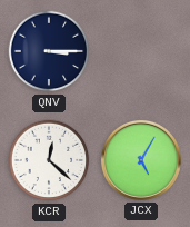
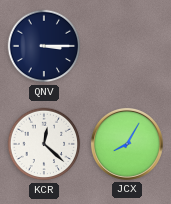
JCX: 5:05 -> 8:05
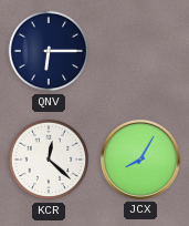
QNV: 3:15 -> 6:15
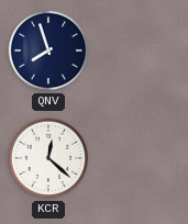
QNV: 6:15 -> 7:57
JCX: 8:05 -> none
